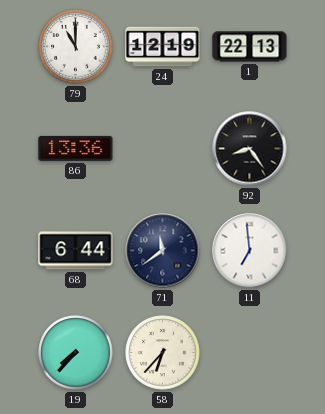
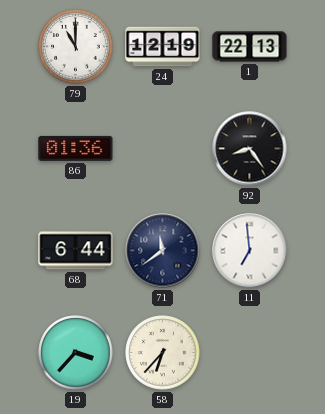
86: 13:36 -> 01:36
19: 7:37 -> 3:37
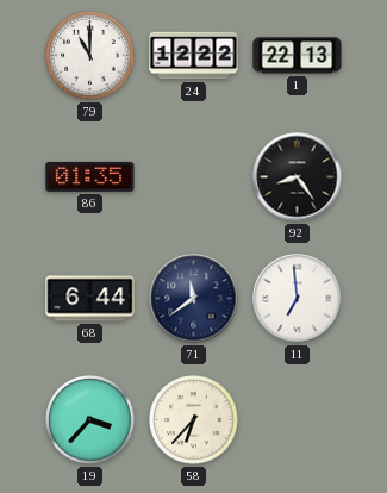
24: 12:19 -> 12:22
86: 01:36 -> 01:35
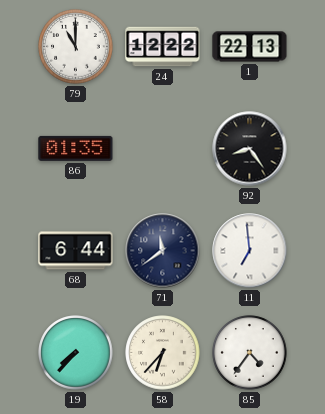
19: 3:37 -> 7:37
85: none -> 4:36
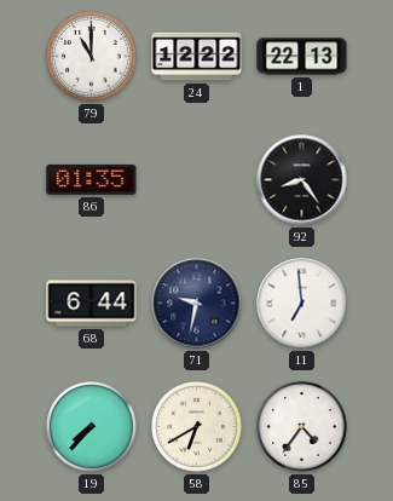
71: 11:39 -> 9:32
58: 6:37 -> 6:40
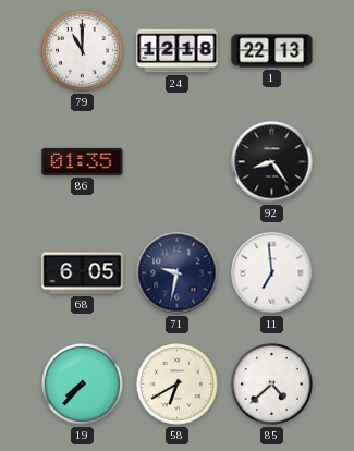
24: 12:22 -> 12:18
68: 6:44 -> 6:05
85: 4:36 -> 4:38
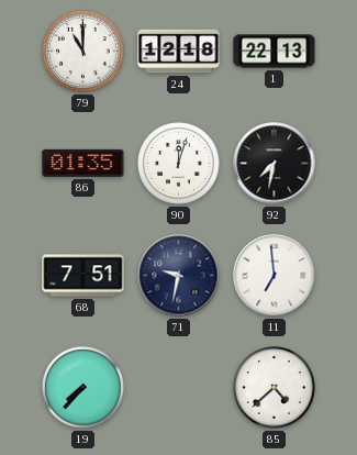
90: none -> 12:03
92: 8:24 -> 7:32
68: 6:05 -> 7:51
58: 6:40 -> none
